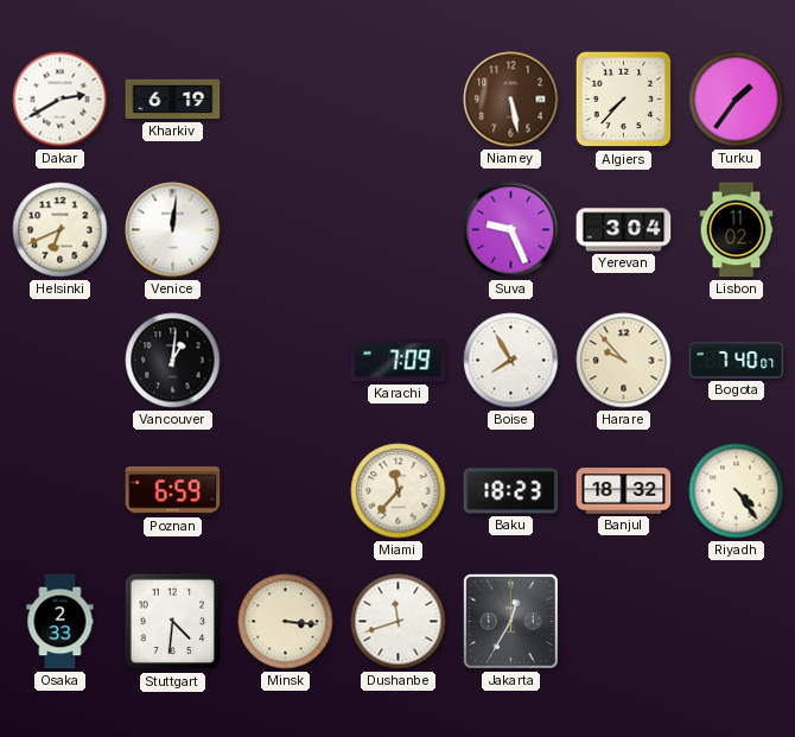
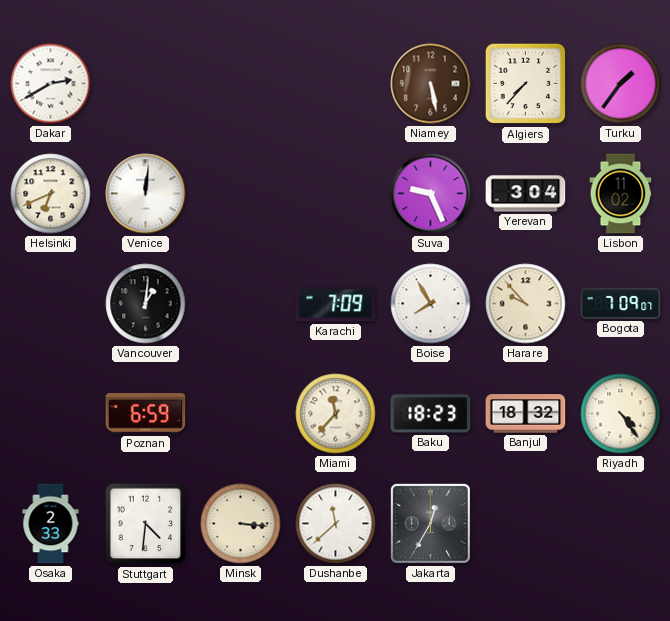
Kharkiv: 6:19 -> none
Bogota: 7:40 -> 7:09
Dushanbe: 11:42 -> 11:38
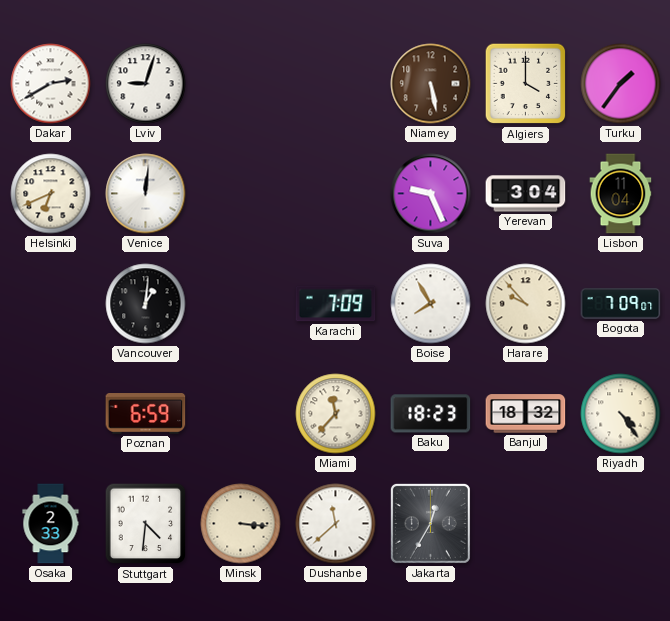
Lviv: none -> 9:03
Algiers: 7:37 -> 4:00
Lisbon: 11:02 -> 11:04
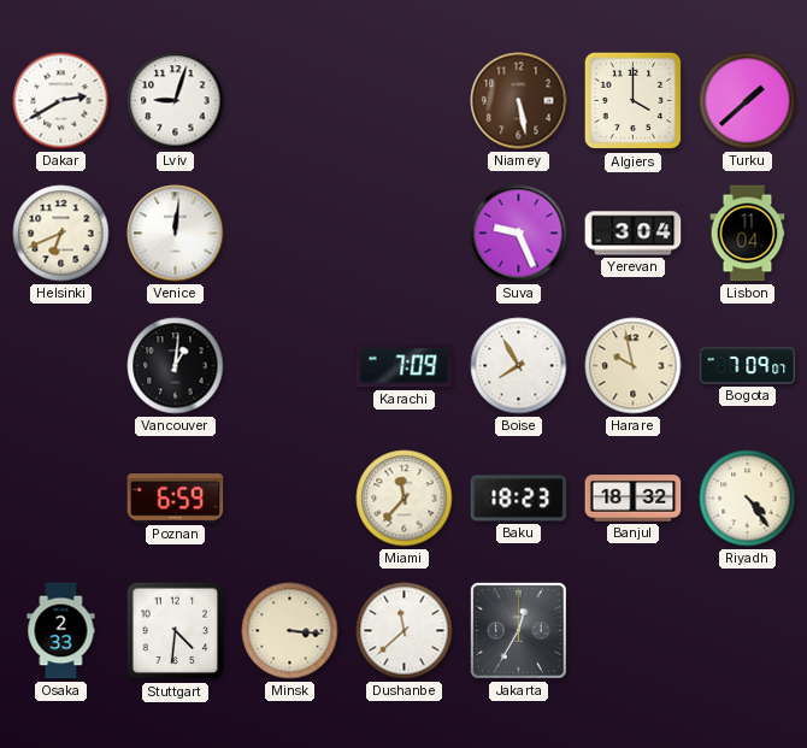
Turku: 1:36 -> 1:38
Harare: 9:53 -> 9:58
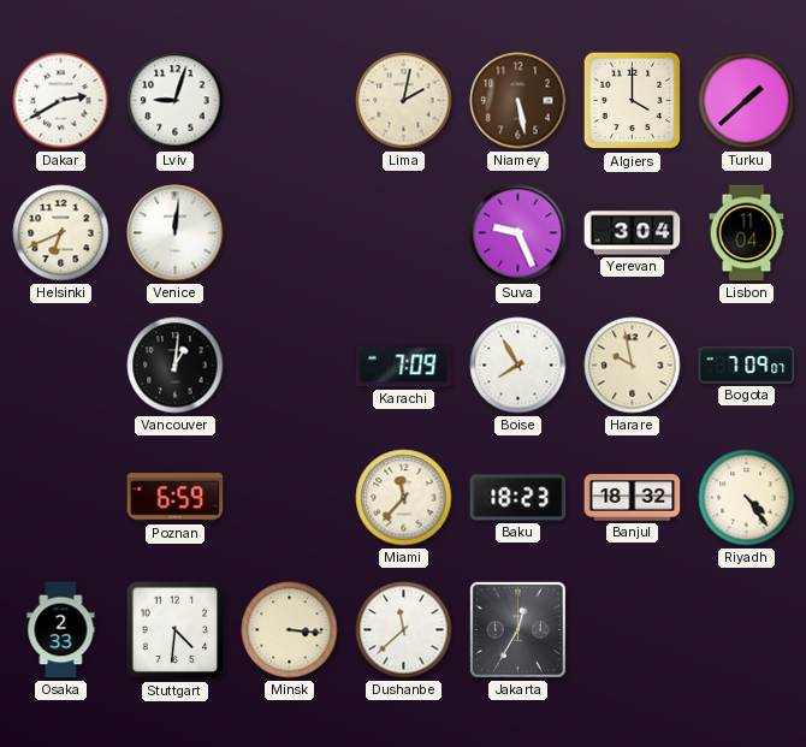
Lima: none -> 2:02
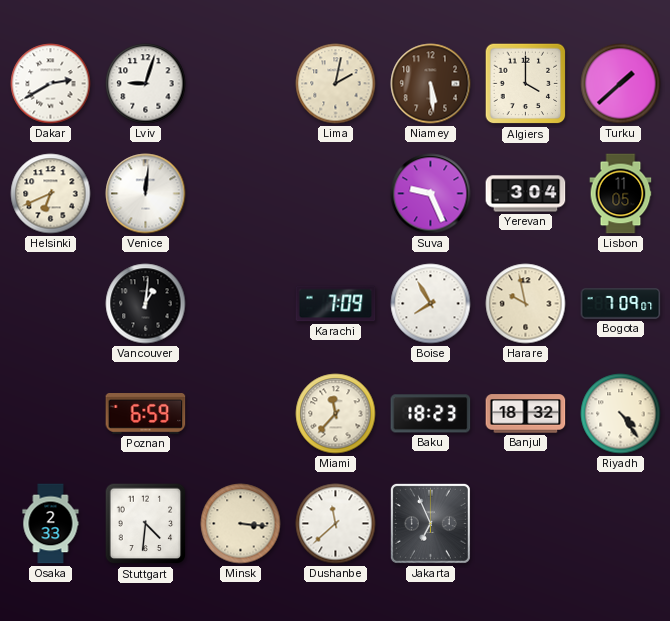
Niamey: 5:28 -> 5:29
Lisbon: 11:04 -> 11:05
Jakarta: 12:35 -> 6:56
